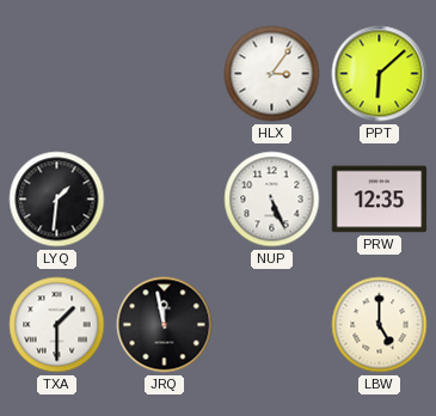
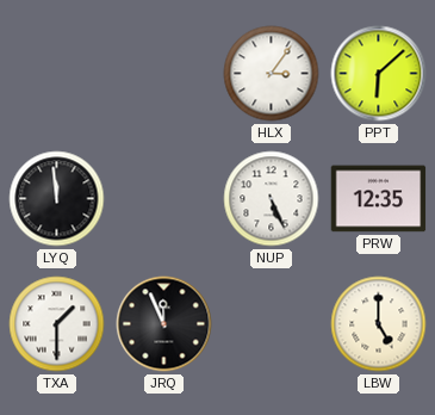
LYQ: 1:31 -> 11:59
JRQ: 11:58 -> 11:56
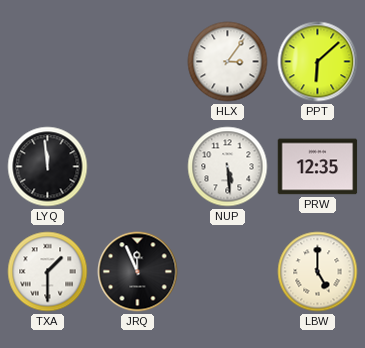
NUP: 5:26 -> 5:29
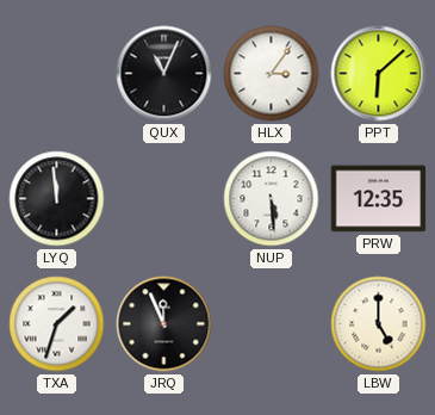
QUX: none -> 11:04
TXA: 1:30 -> 1:33
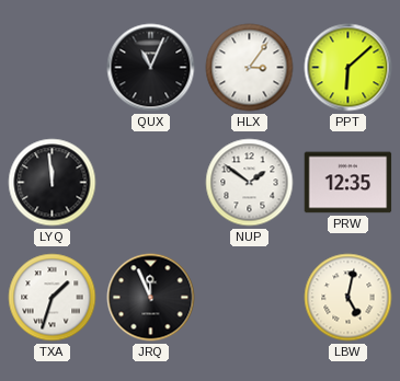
NUP: 5:29 -> 1:51
LBW: 5:00 -> 5:02
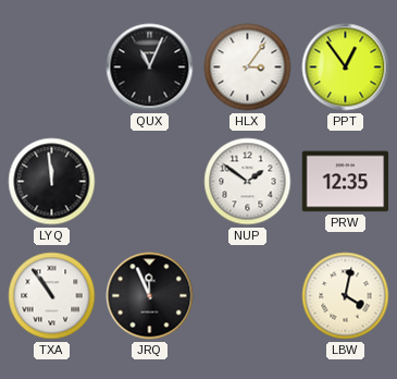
PPT: 6:08 -> 12:54
TXA: 1:33 -> 10:54
LBW: 5:02 -> 4:02
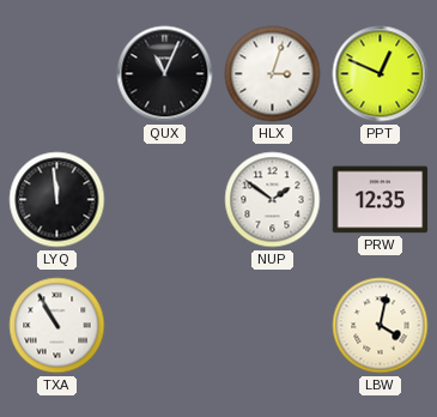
HLX: 3:06 -> 3:03
PPT: 12:54 -> 12:49
TXA: 10:54 -> 10:55
JRQ: 11:56 -> none
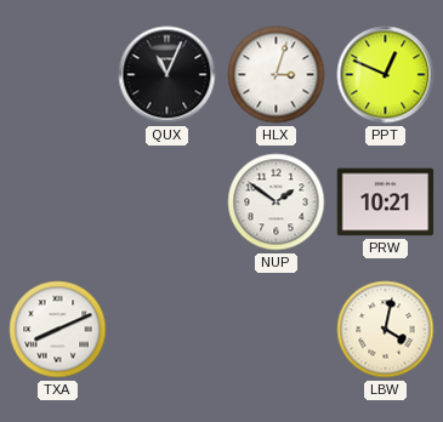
LYQ: 11:59 -> none
PRW: 12:35 -> 10:21
TXA: 10:55 -> 8:11
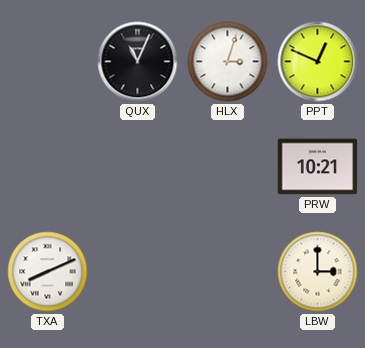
NUP: 1:51 -> none
LBW: 4:02 -> 3:00
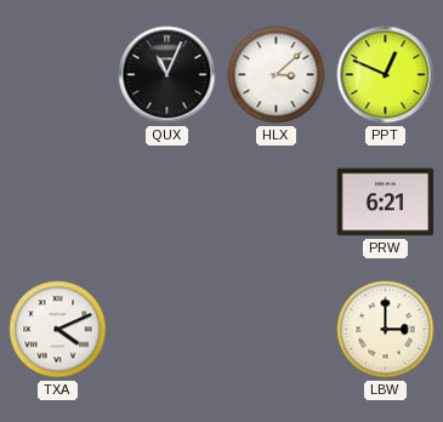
HLX: 3:03 -> 3:08
PRW: 10:21 -> 6:21
TXA: 8:11 -> 4:11
